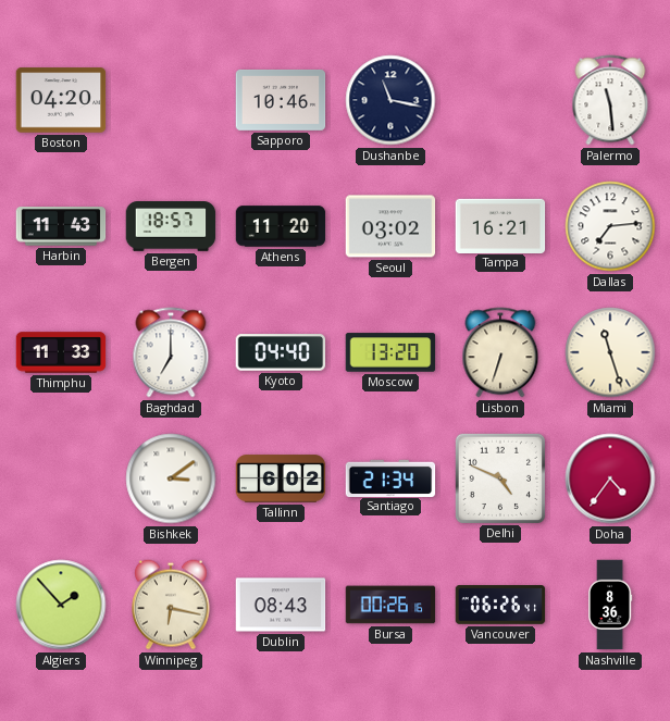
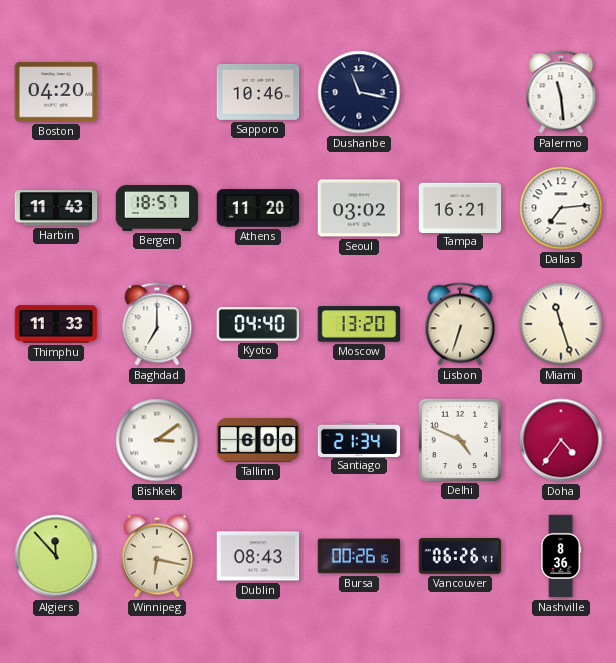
Tallinn: 6:02 -> 6:00
Algiers: 1:53 -> 11:53
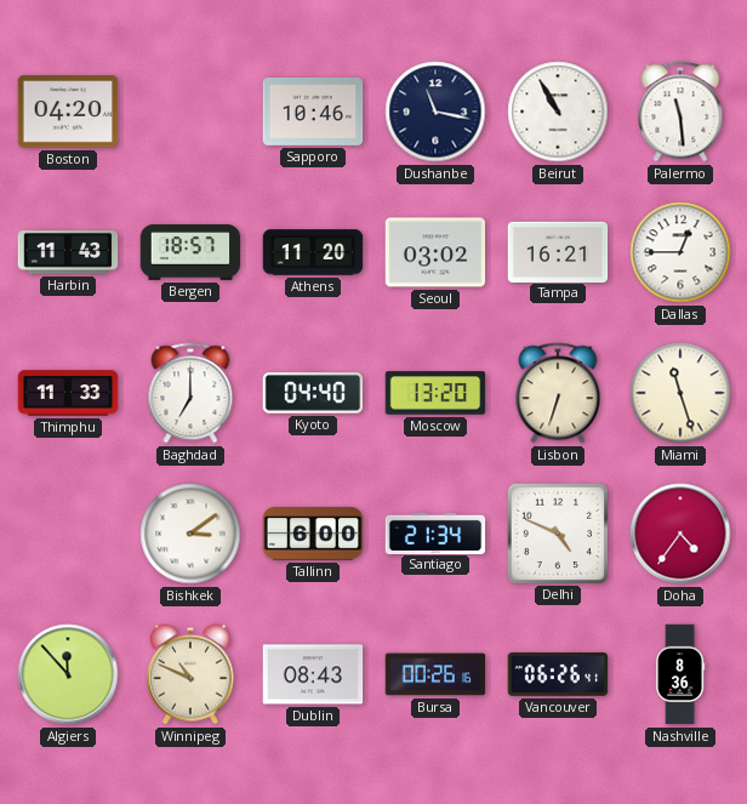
Beirut: none -> 10:55
Dallas: 7:14 -> 12:45
Winnipeg: 6:17 -> 10:49
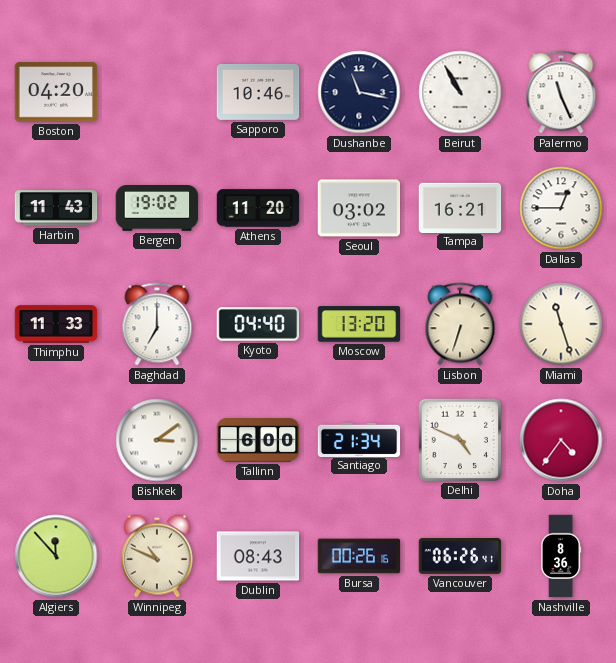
Palermo: 11:29 -> 11:26
Bergen: 18:57 -> 19:02
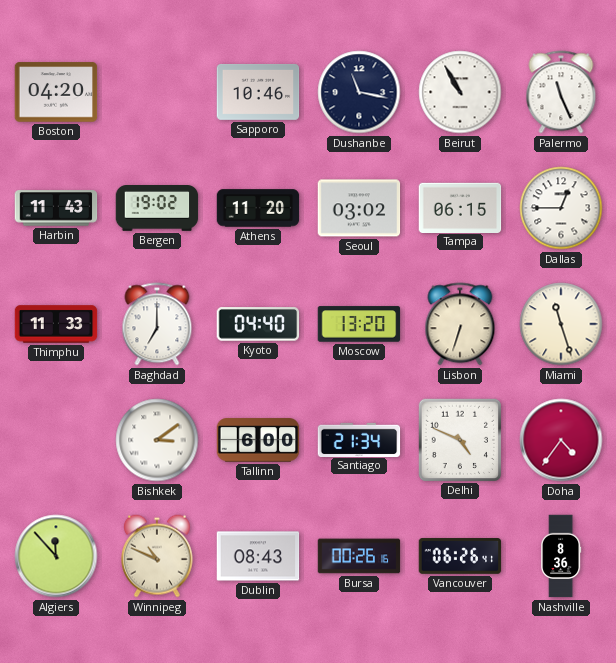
Tampa: 16:21 -> 06:15
